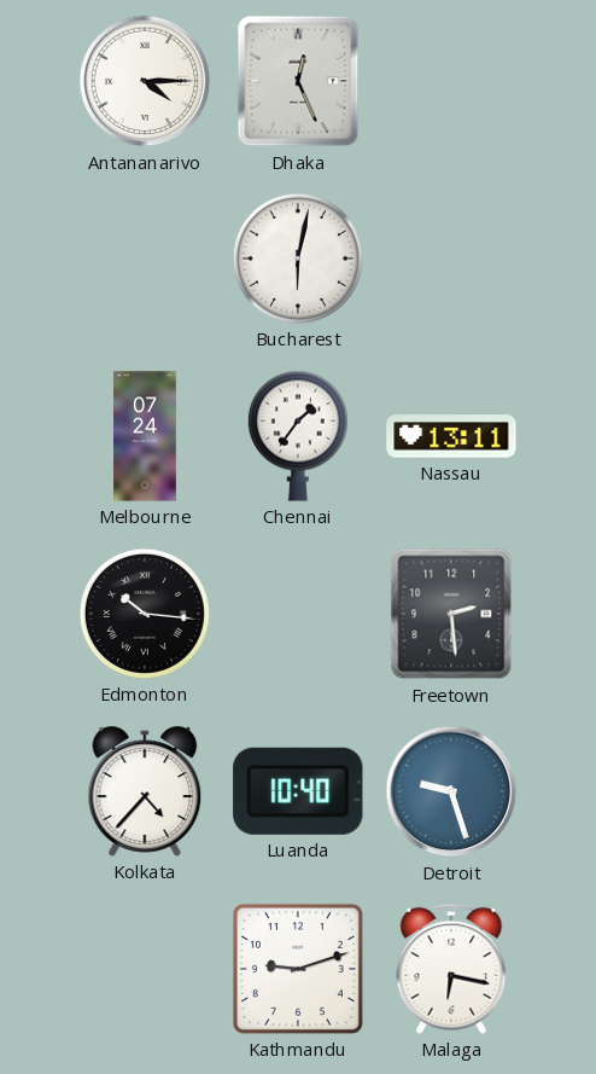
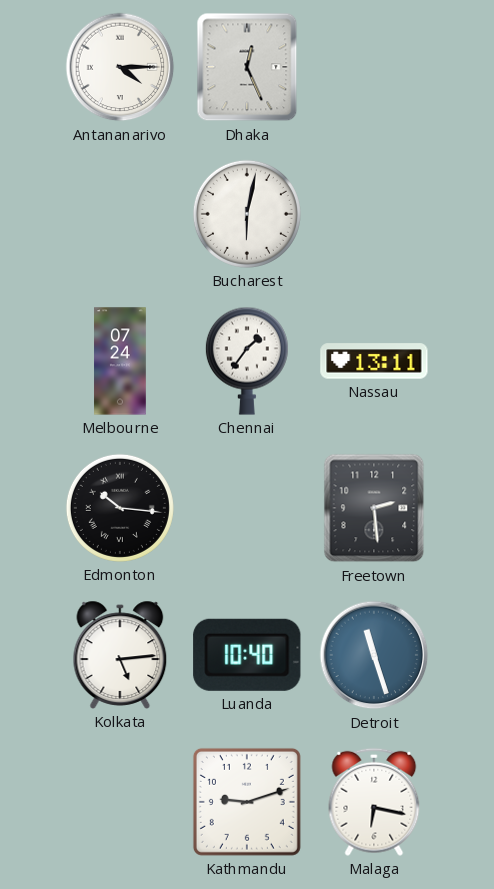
Kolkata: 4:37 -> 5:14
Detroit: 9:27 -> 11:27
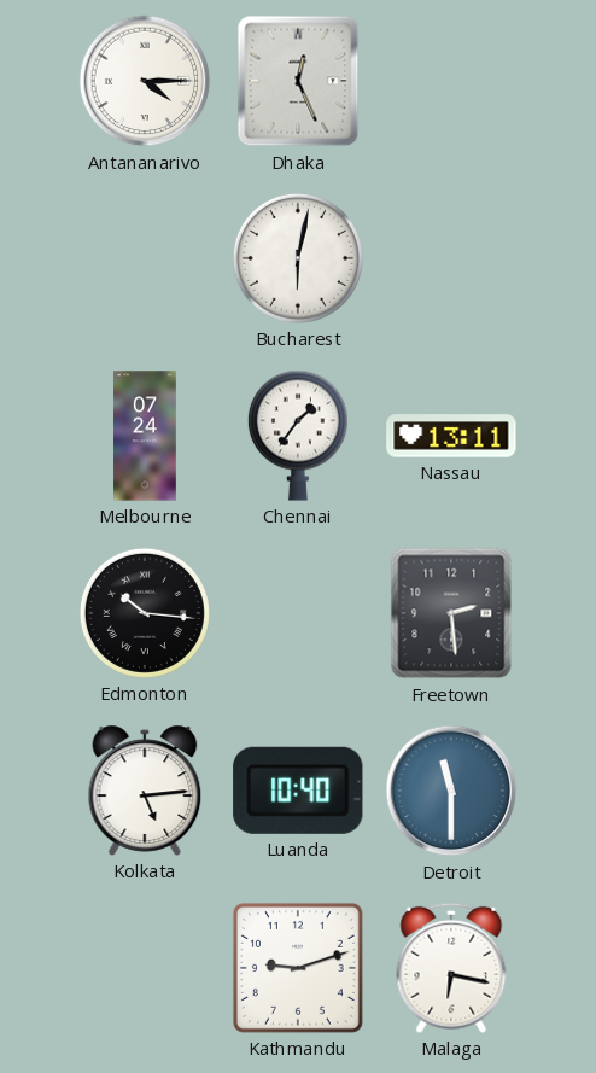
Detroit: 11:27 -> 11:30
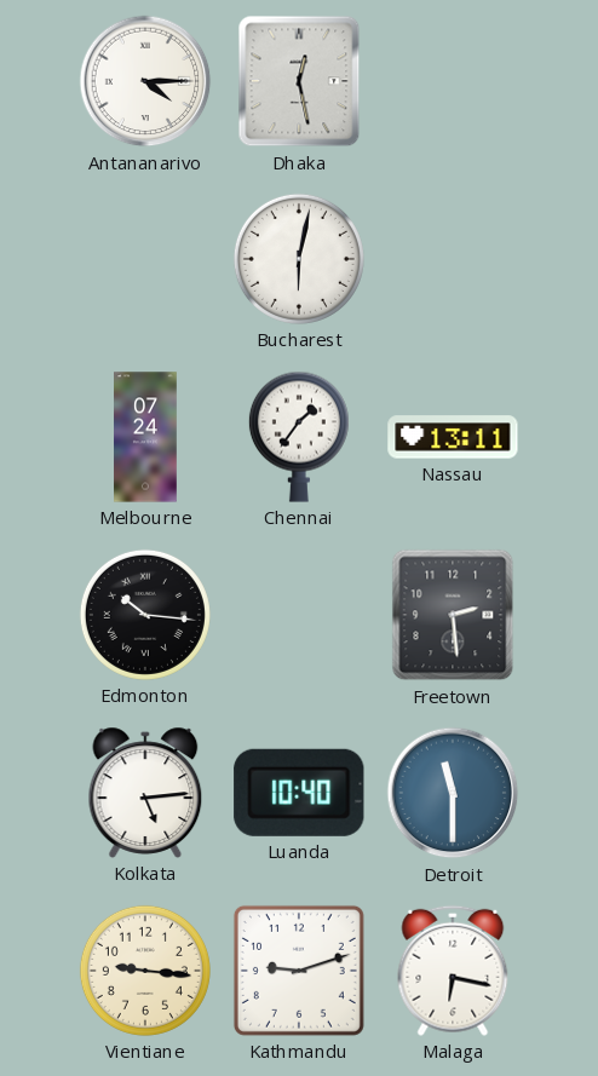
Dhaka: 12:26 -> 12:28
Vientiane: none -> 9:16
